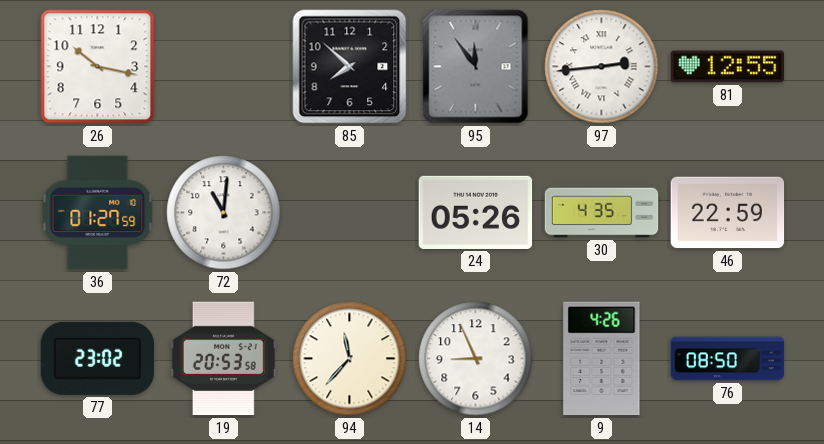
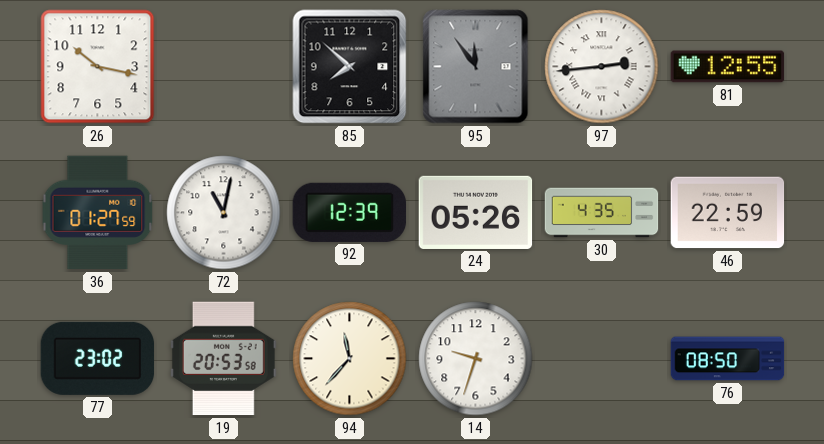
72: 11:01 -> 11:02
92: none -> 12:39
14: 8:56 -> 9:33
9: 4:26 -> none
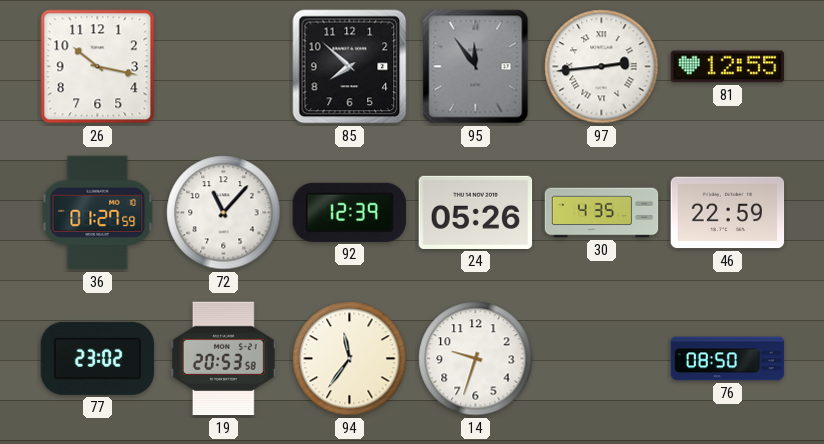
72: 11:02 -> 11:07
94: 11:37 -> 11:36
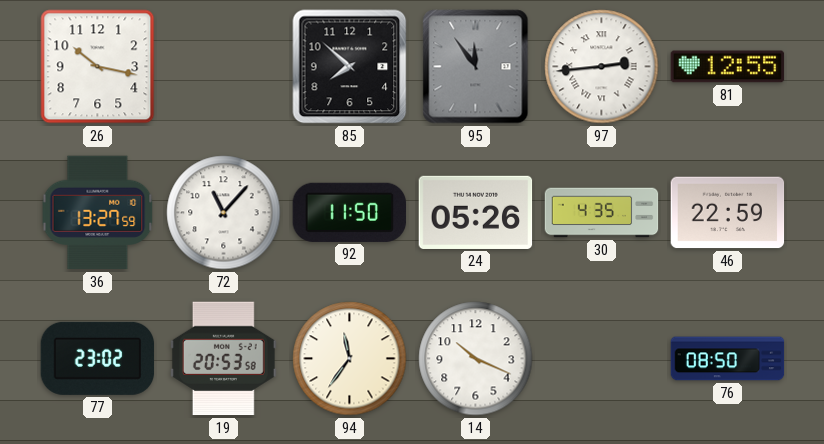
36: 01:27 -> 13:27
92: 12:39 -> 11:50
14: 9:33 -> 10:19
